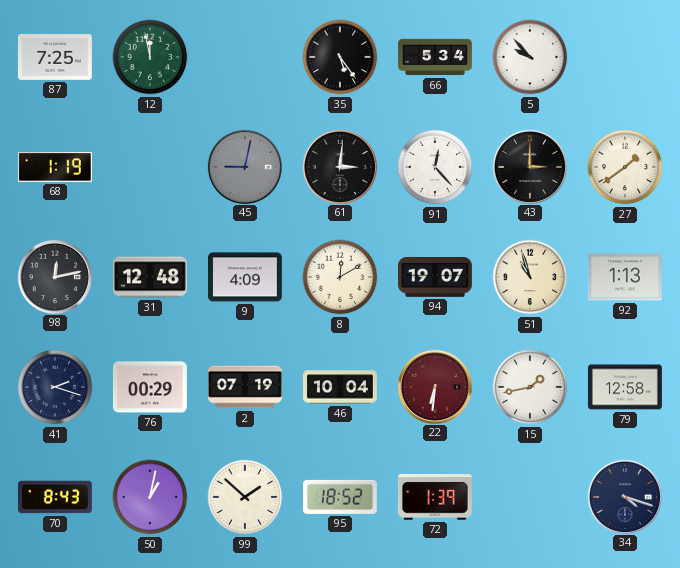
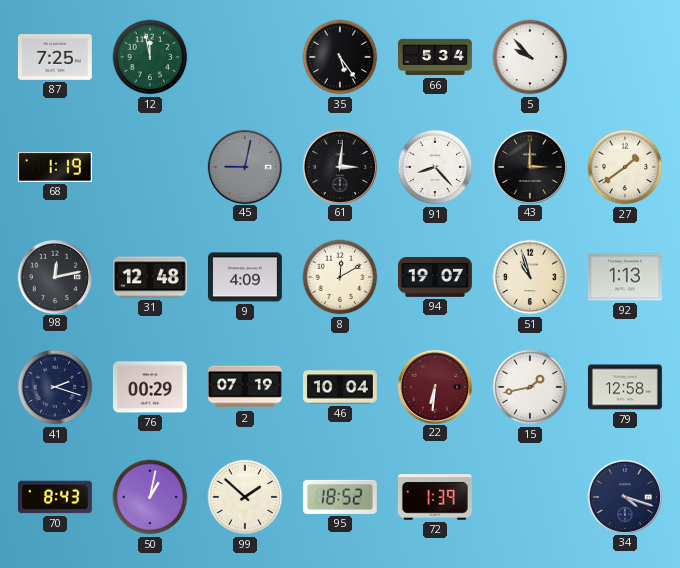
91: 12:23 -> 8:23
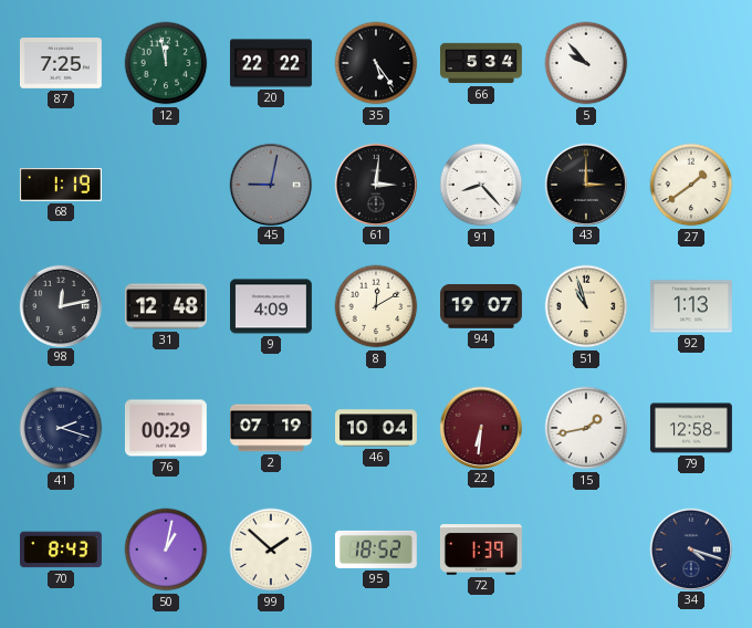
20: none -> 22:22
